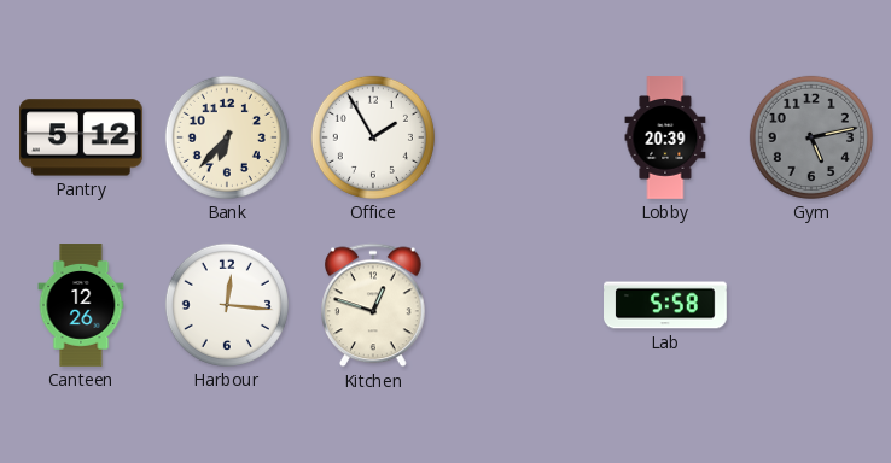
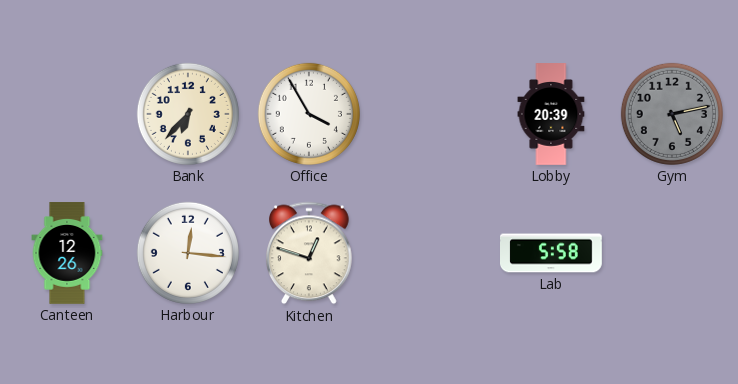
Pantry: 5:12 -> none
Office: 1:55 -> 3:55
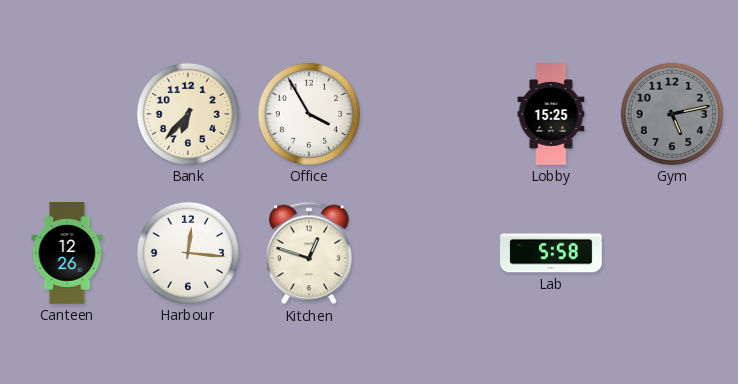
Lobby: 20:39 -> 15:25
